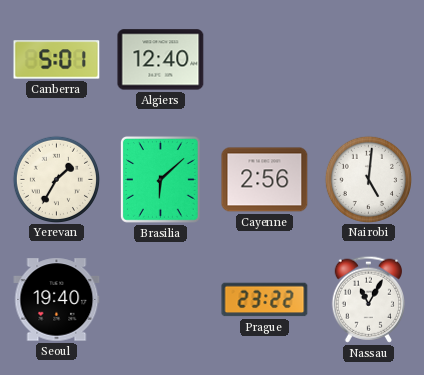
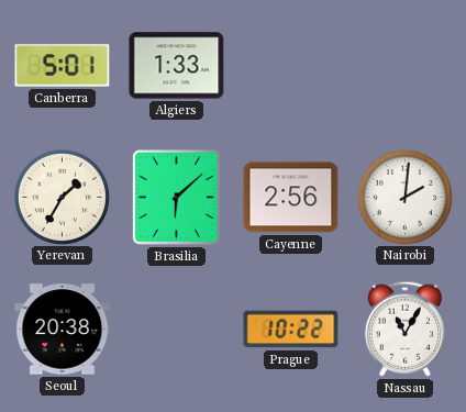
Algiers: 12:40 -> 1:33
Nairobi: 5:01 -> 2:01
Seoul: 19:40 -> 20:38
Prague: 23:22 -> 10:22
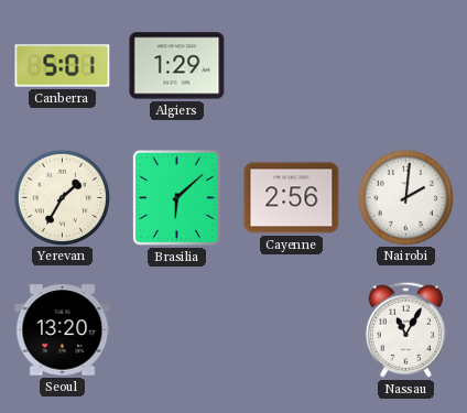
Algiers: 1:33 -> 1:29
Seoul: 20:38 -> 13:20
Prague: 10:22 -> none
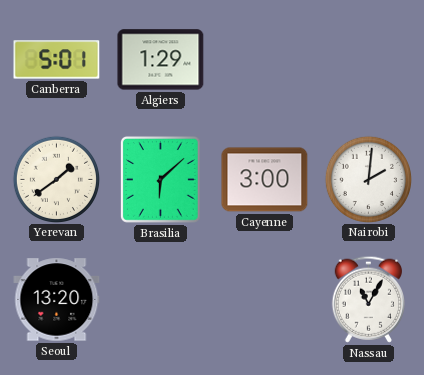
Yerevan: 1:35 -> 1:39
Cayenne: 2:56 -> 3:00
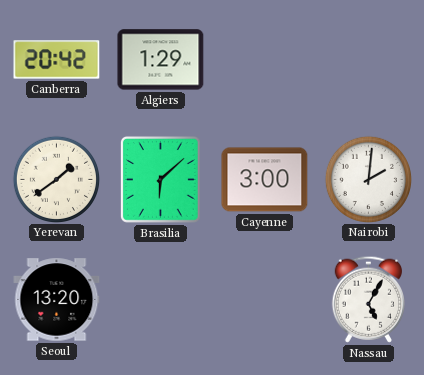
Canberra: 5:01 -> 20:42
Nassau: 11:05 -> 5:05
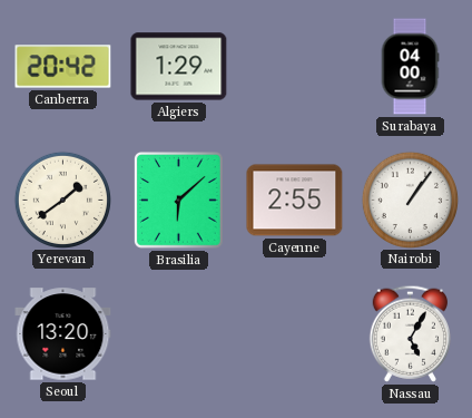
Surabaya: none -> 04:00
Cayenne: 3:00 -> 2:55
Nairobi: 2:01 -> 1:06
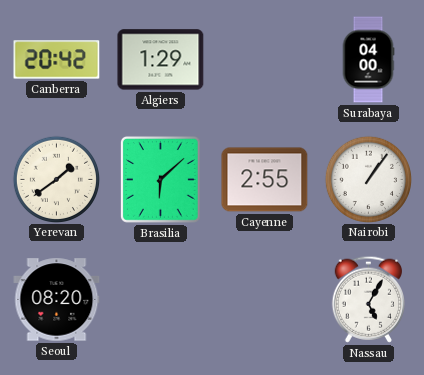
Seoul: 13:20 -> 08:20
